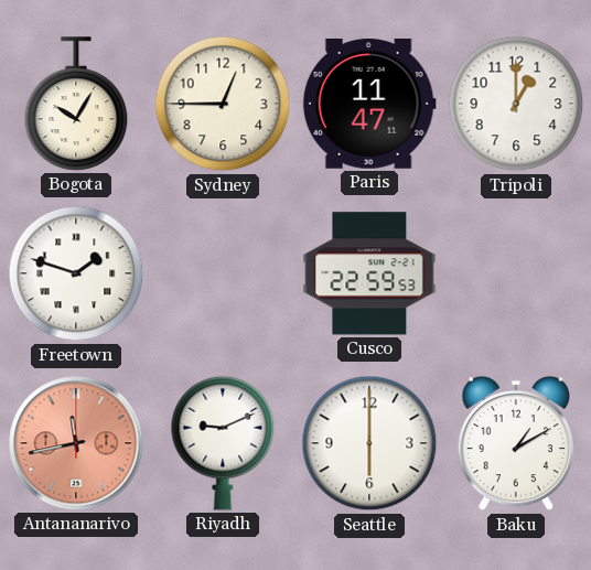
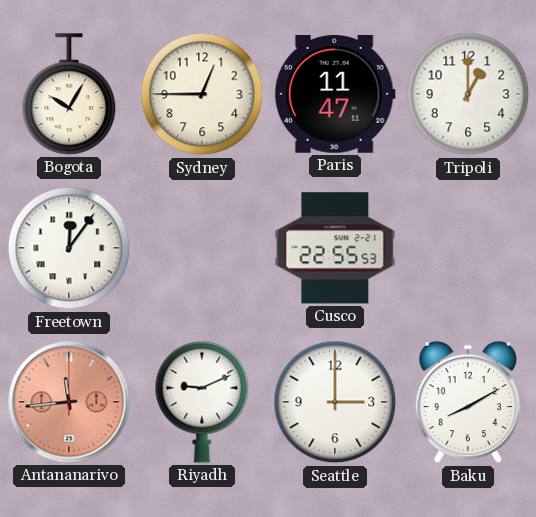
Freetown: 1:48 -> 12:06
Cusco: 22:59 -> 22:55
Antananarivo: 11:43 -> 11:44
Seattle: 6:00 -> 3:00
Baku: 1:10 -> 8:10
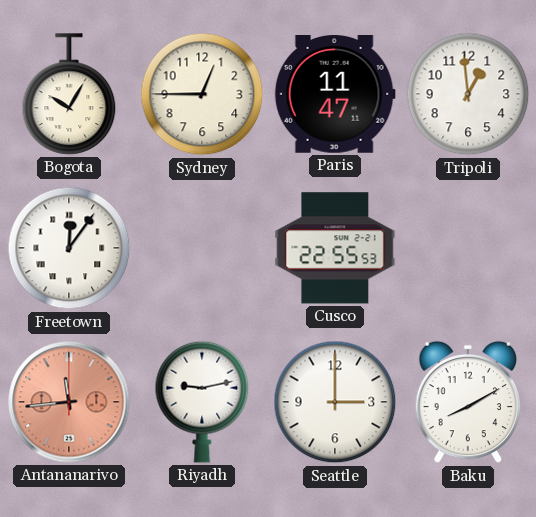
Tripoli: 1:00 -> 12:59
Riyadh: 9:11 -> 9:13
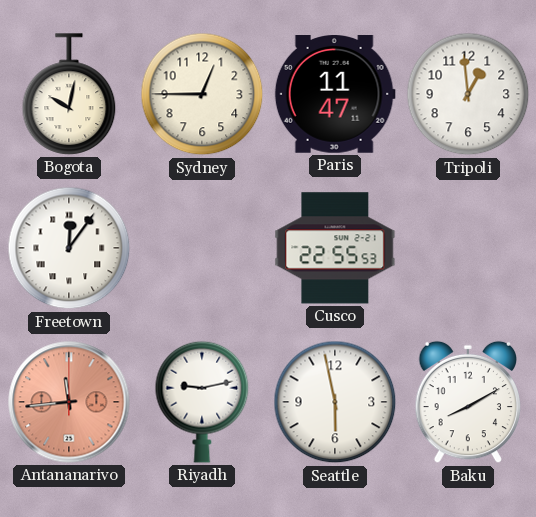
Bogota: 10:05 -> 10:02
Seattle: 3:00 -> 5:58
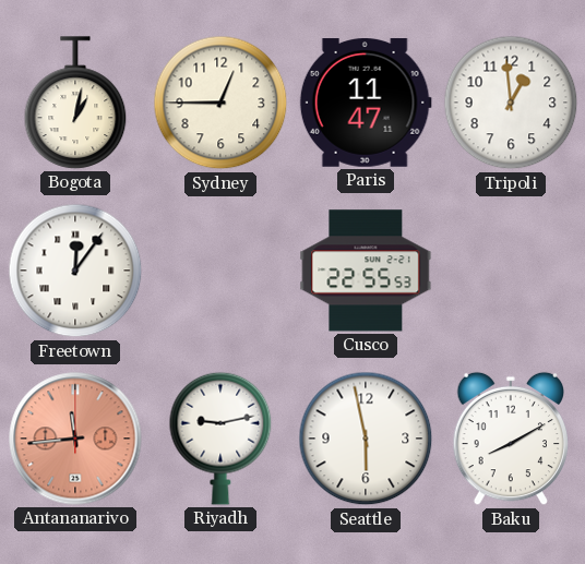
Bogota: 10:02 -> 1:02
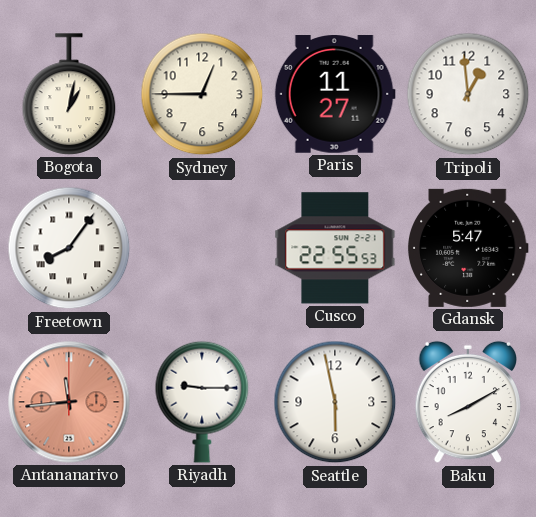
Paris: 11:47 -> 11:27
Freetown: 12:06 -> 8:06
Gdansk: none -> 5:47
Riyadh: 9:13 -> 9:15
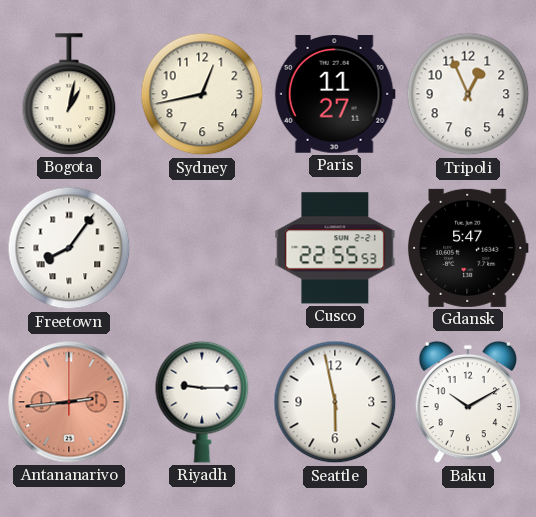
Sydney: 12:45 -> 12:43
Tripoli: 12:59 -> 12:56
Antananarivo: 11:44 -> 2:44
Baku: 8:10 -> 10:10
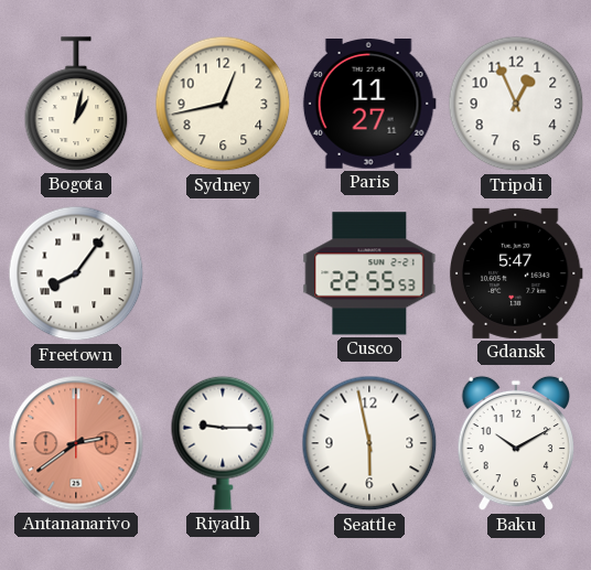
Antananarivo: 2:44 -> 2:39
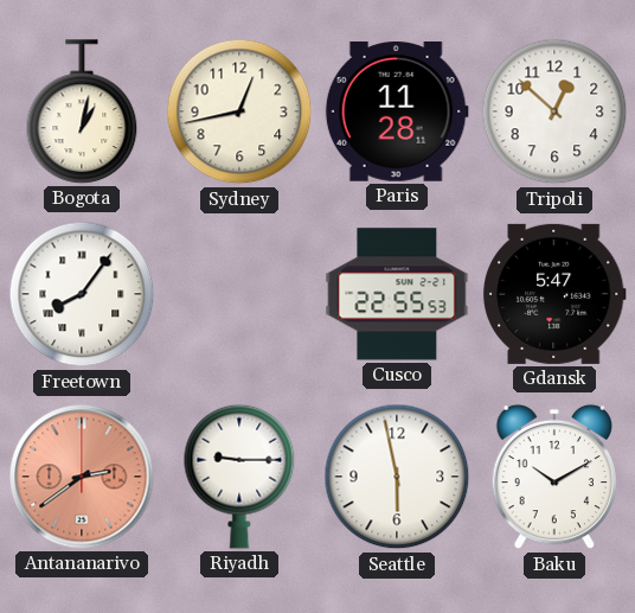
Paris: 11:27 -> 11:28
Tripoli: 12:56 -> 12:52
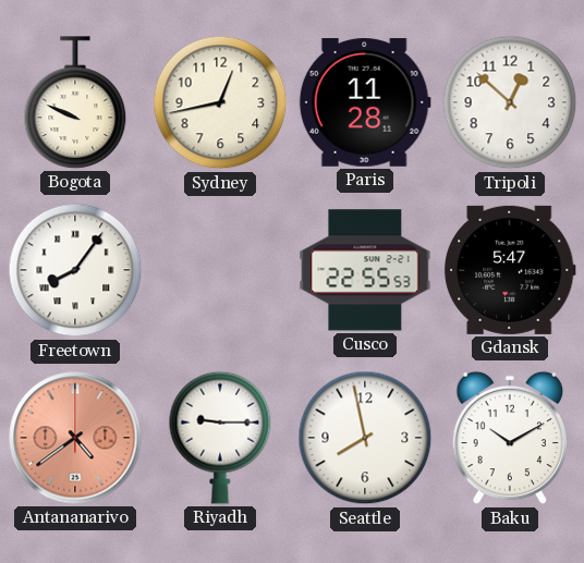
Bogota: 1:02 -> 9:49
Antananarivo: 2:39 -> 4:39
Seattle: 5:58 -> 7:58
